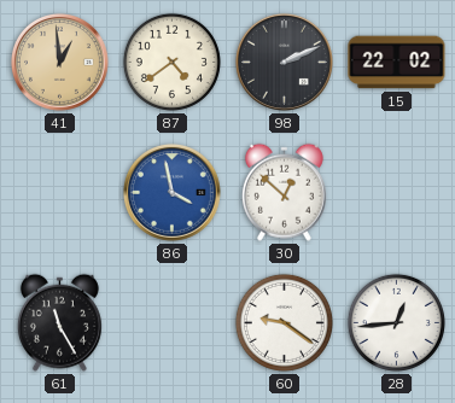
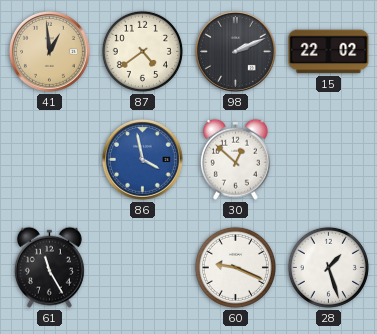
60: 9:21 -> 9:19
28: 12:44 -> 1:27
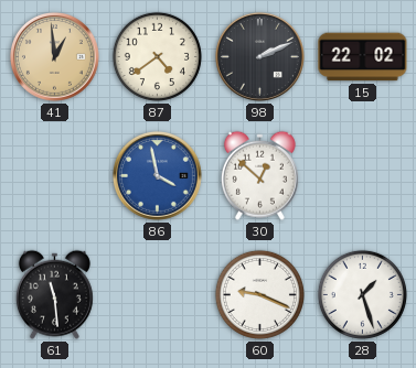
61: 11:25 -> 11:29
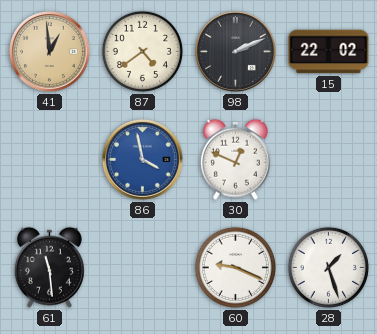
30: 12:52 -> 12:49
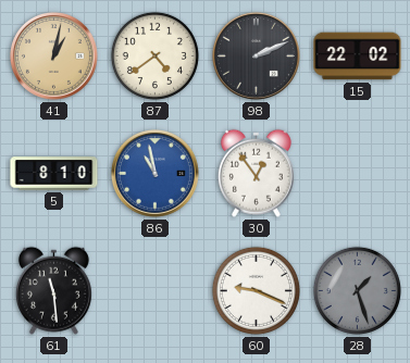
41: 12:59 -> 1:02
5: none -> 8:10
86: 3:58 -> 10:58
30: 12:49 -> 12:54
28 dial: white -> grey
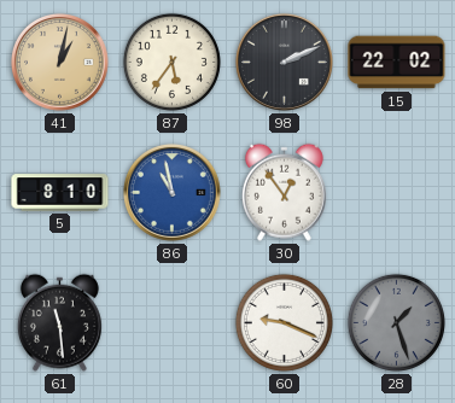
87: 4:39 -> 5:36
